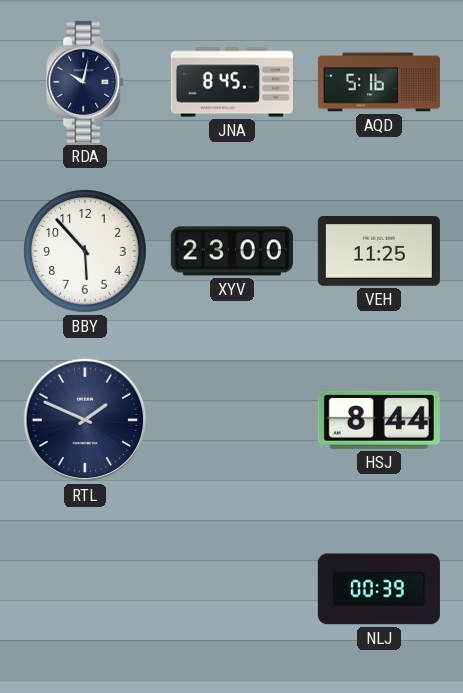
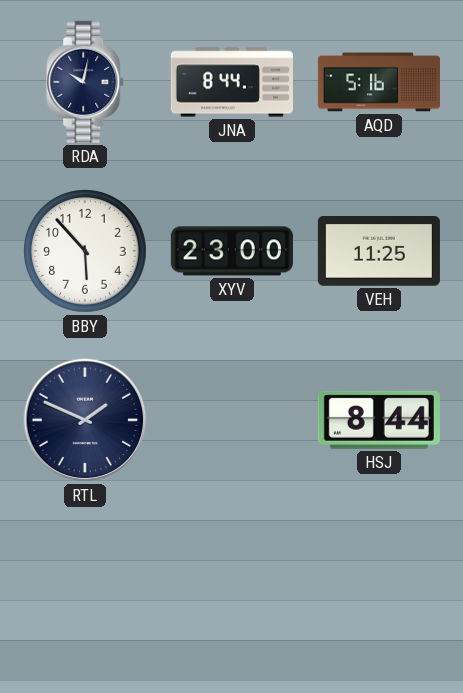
JNA: 8:45 -> 8:44
NLJ: 00:39 -> none
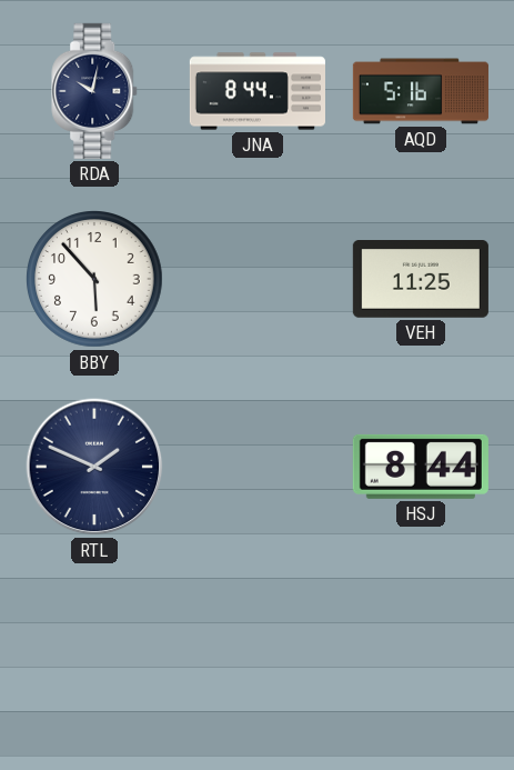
XYV: 23:00 -> none
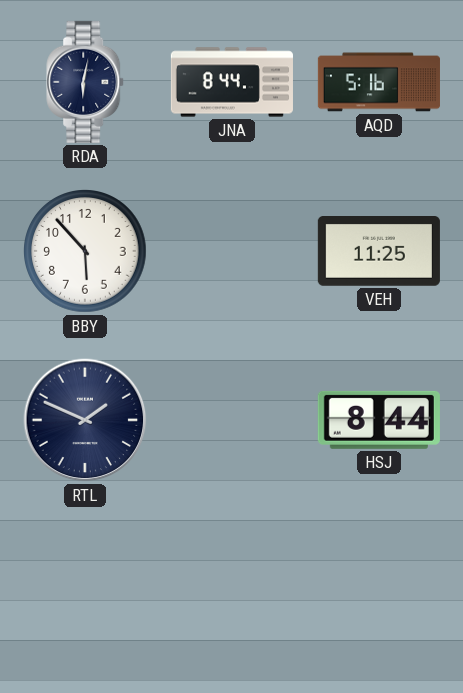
RDA: 10:02 -> 6:02
